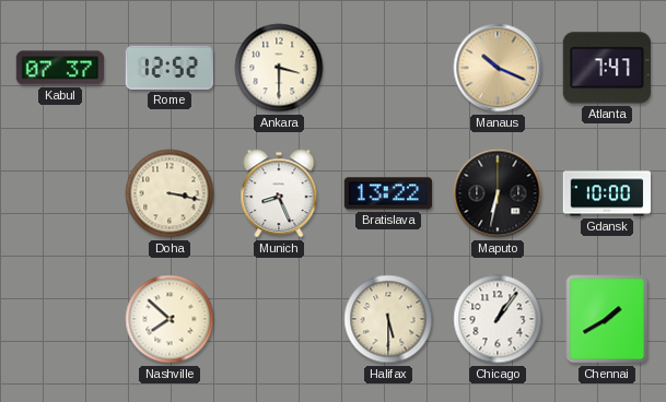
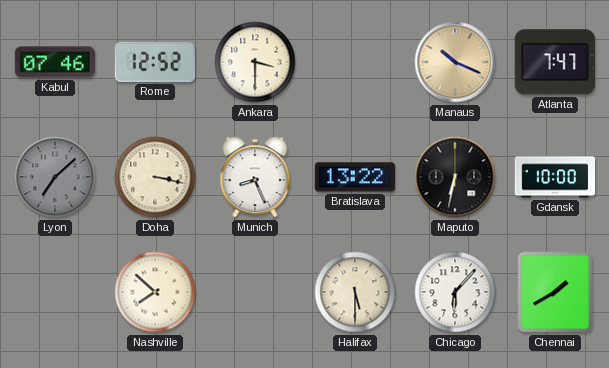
Kabul: 07:37 -> 07:46
Lyon: none -> 7:08
Chicago: 1:06 -> 6:07
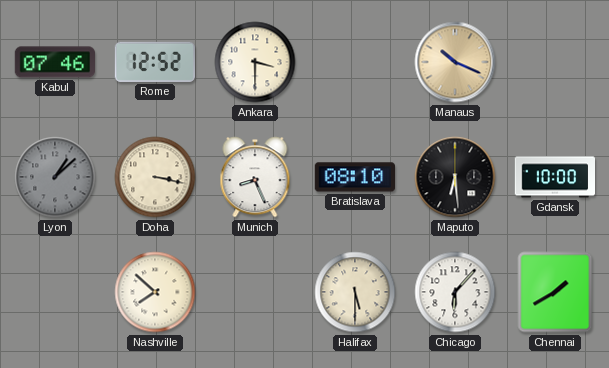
Atlanta: 7:47 -> none
Lyon: 7:08 -> 1:08
Bratislava: 13:22 -> 08:10
Maputo: 6:32 -> 6:29
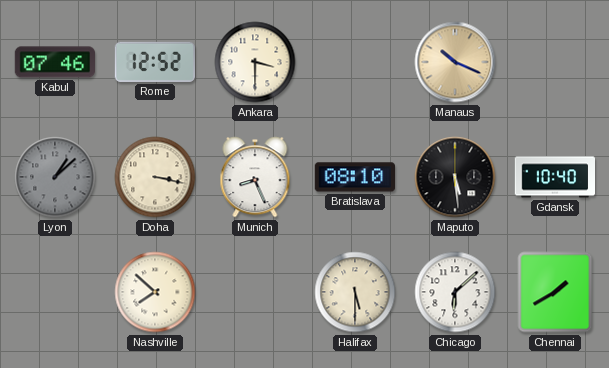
Maputo: 6:29 -> 5:29
Gdansk: 10:00 -> 10:40
Chicago: 6:07 -> 6:08
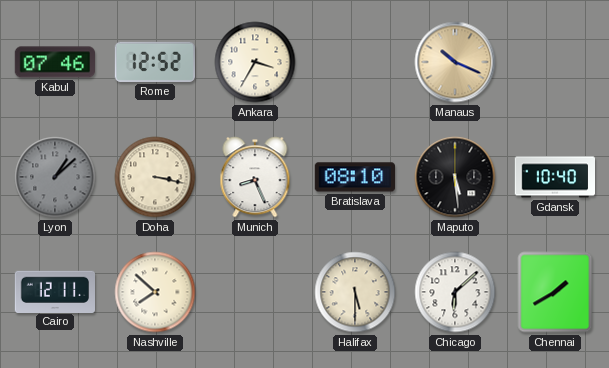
Ankara: 3:30 -> 3:35
Cairo: none -> 12:11
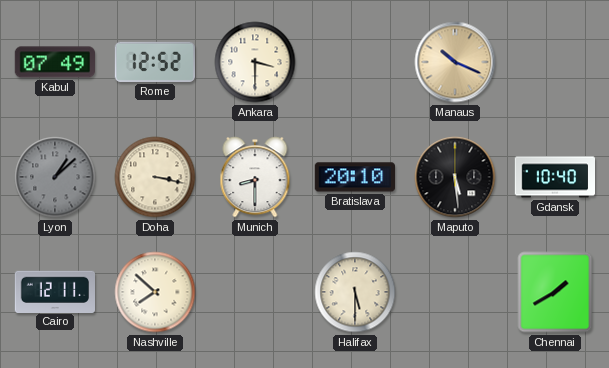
Kabul: 07:46 -> 07:49
Ankara: 3:35 -> 3:30
Munich: 8:26 -> 8:30
Bratislava: 08:10 -> 20:10
Chicago: 6:08 -> none
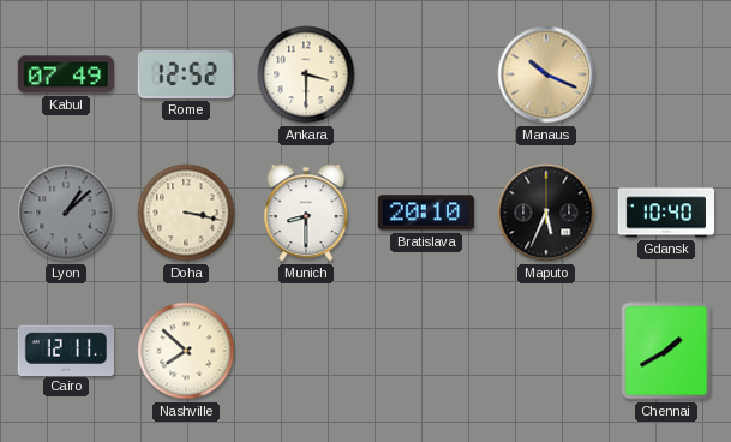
Maputo: 5:29 -> 5:34
Halifax: 5:30 -> none
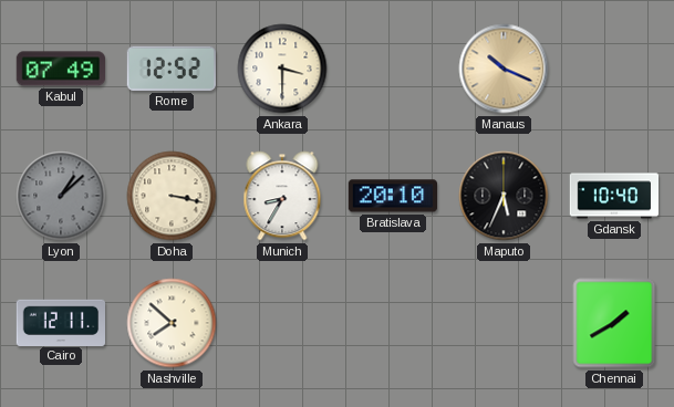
Munich: 8:30 -> 8:35
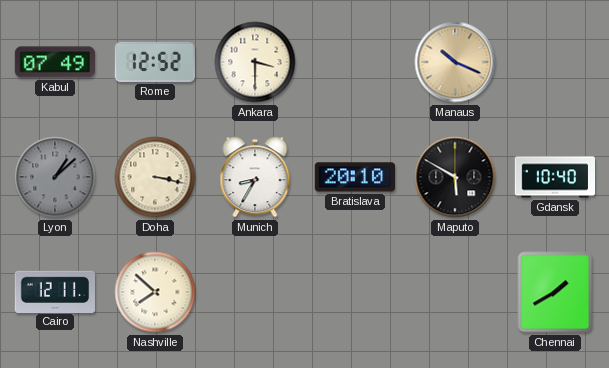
Maputo: 5:34 -> 5:50
